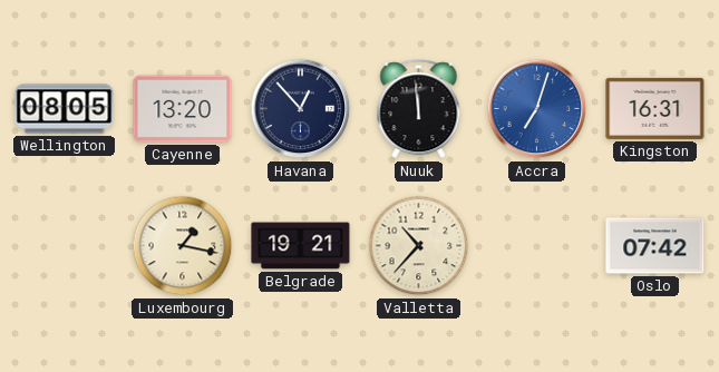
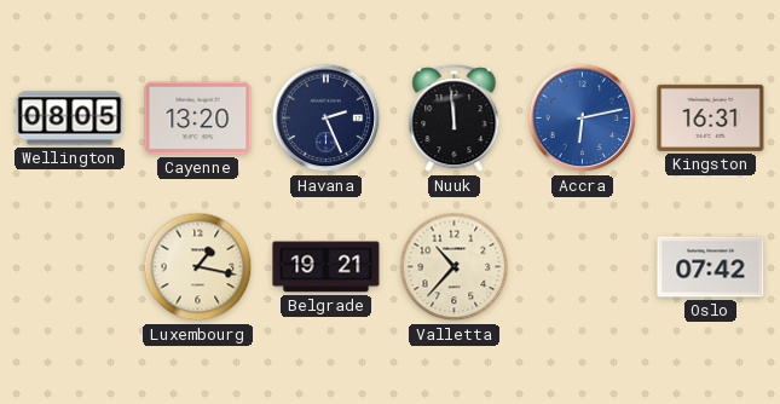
Havana: 12:53 -> 2:26
Accra: 7:03 -> 6:13
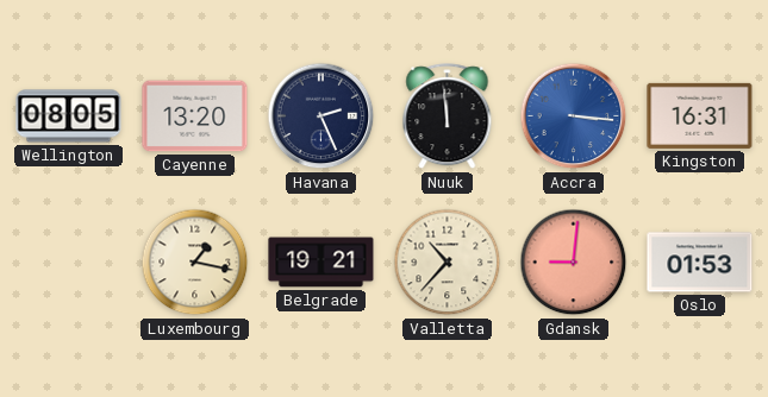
Accra: 6:13 -> 3:16
Gdansk: none -> 9:01
Oslo: 07:42 -> 01:53
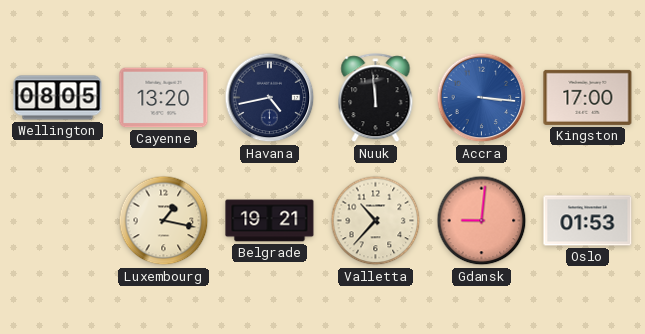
Havana: 2:26 -> 4:43
Kingston: 16:31 -> 17:00
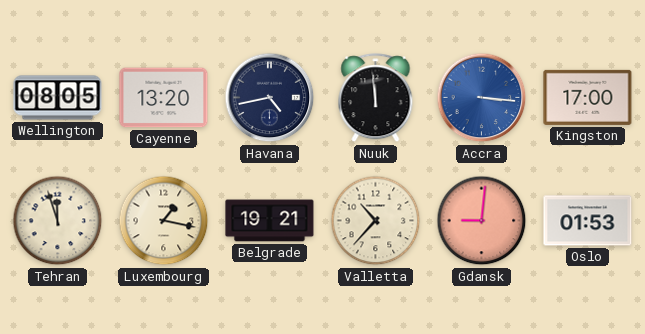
Tehran: none -> 11:57
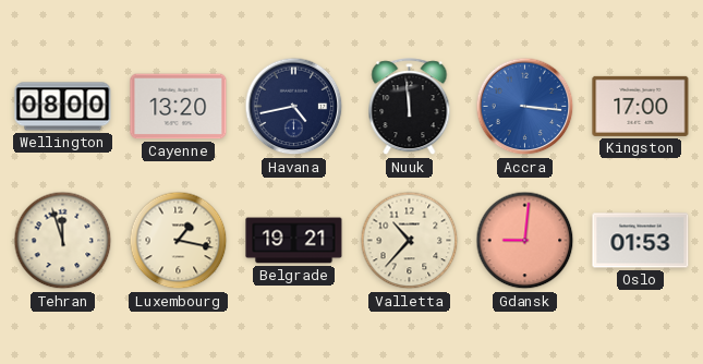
Wellington: 08:05 -> 08:00
